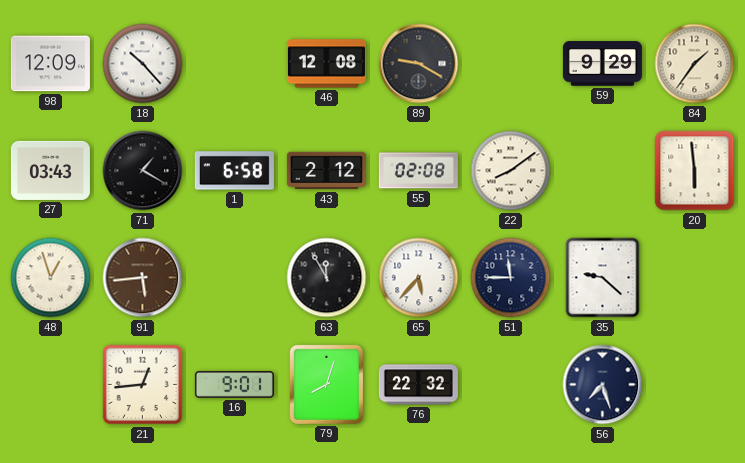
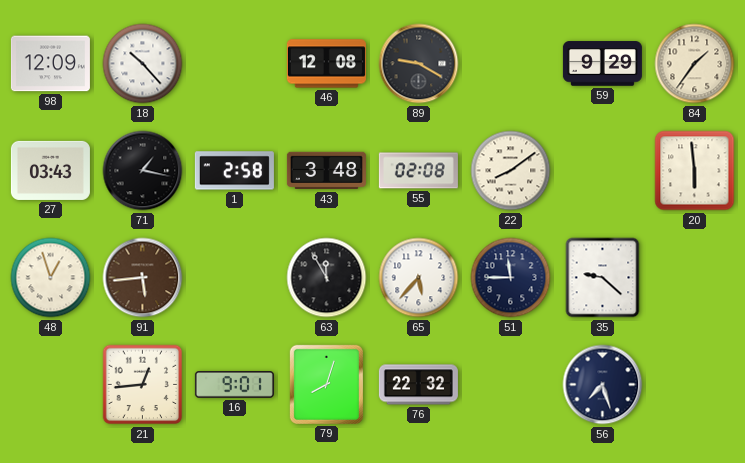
71: 1:20 -> 1:17
1: 6:58 -> 2:58
43: 2:12 -> 3:48
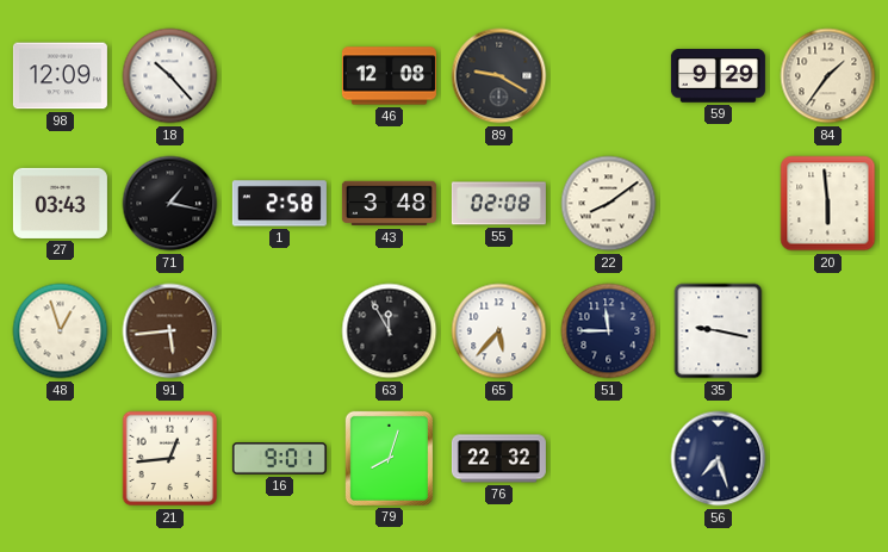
35: 9:22 -> 9:17
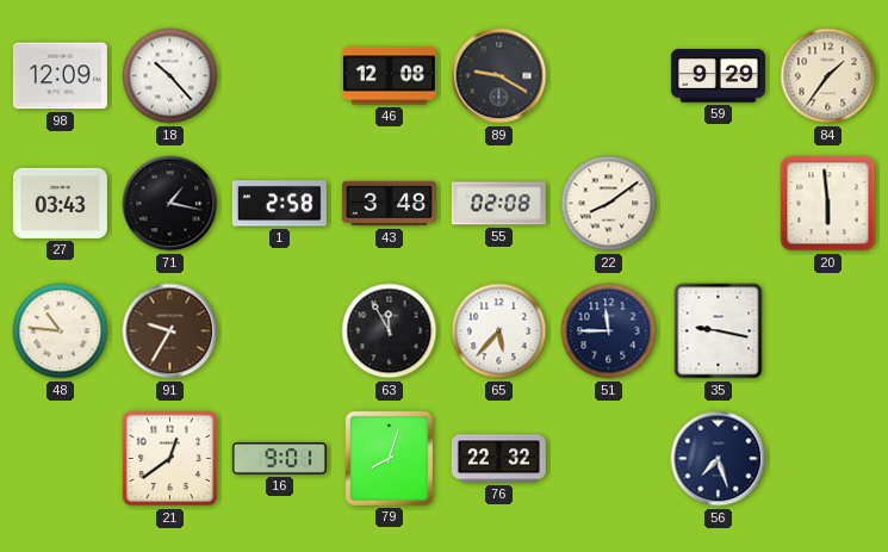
48: 12:57 -> 10:46
91: 5:44 -> 9:35
21: 12:44 -> 12:39
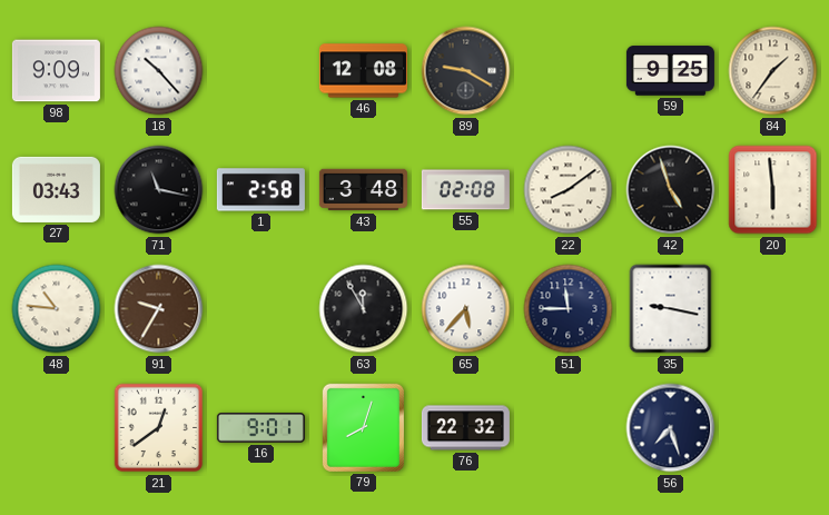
98: 12:09 -> 9:09
59: 9:29 -> 9:25
71: 1:17 -> 11:17
42: none -> 4:57
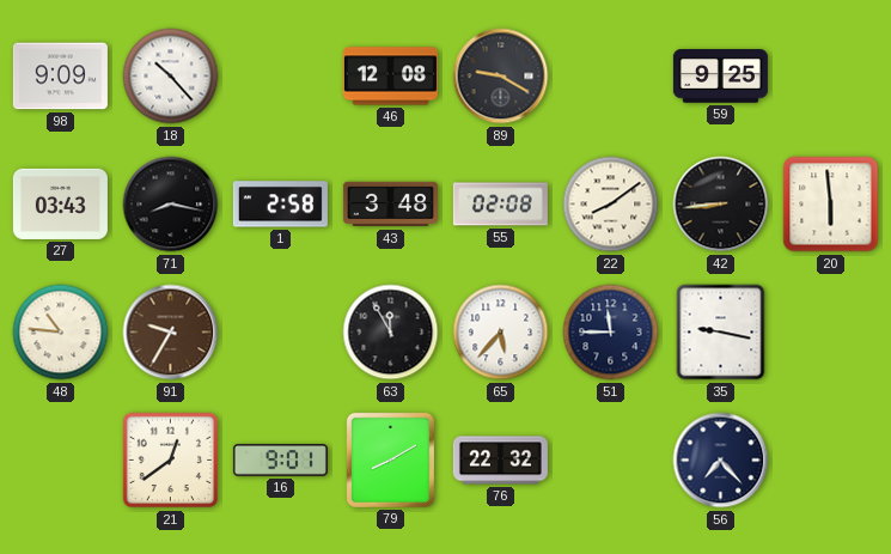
84: 1:36 -> none
71: 11:17 -> 8:17
42: 4:57 -> 8:44
79: 8:03 -> 8:10
56: 7:27 -> 7:23
